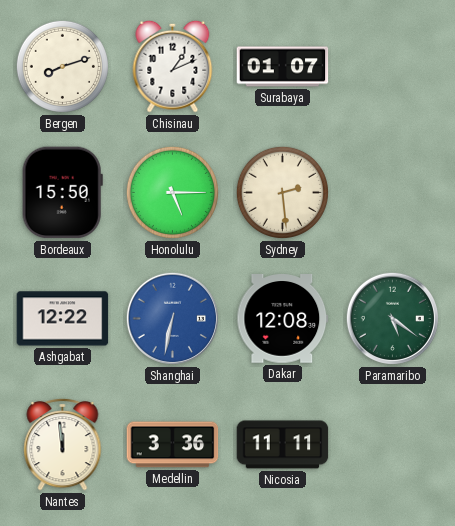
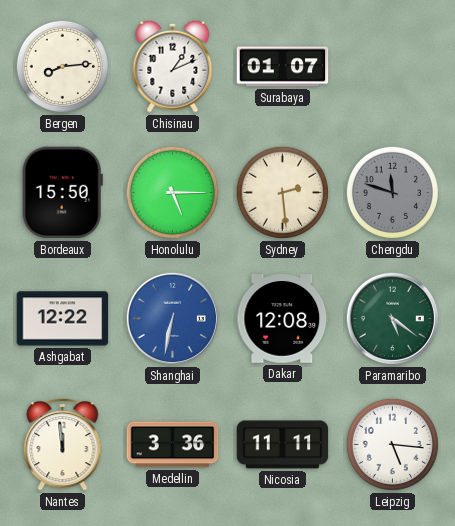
Bergen: 8:12 -> 8:14
Chengdu: none -> 11:48
Leipzig: none -> 5:16
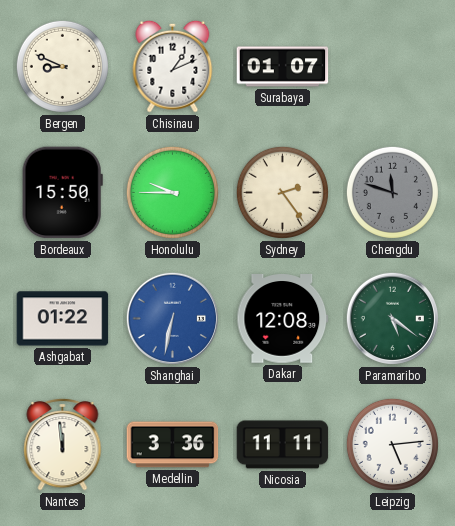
Bergen: 8:14 -> 8:49
Honolulu: 5:15 -> 9:45
Sydney: 2:29 -> 2:24
Ashgabat: 12:22 -> 01:22
Leipzig: 5:16 -> 5:14
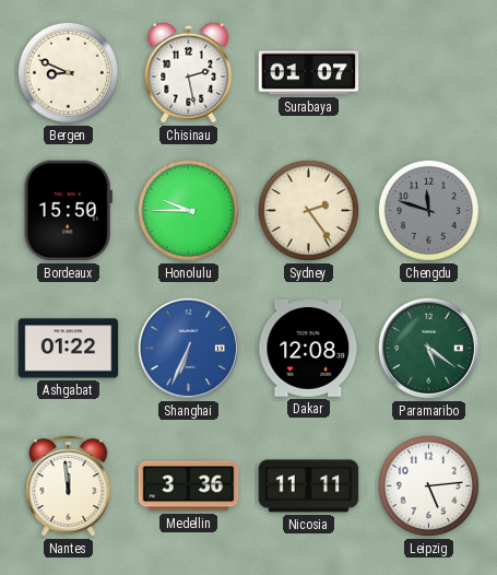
Chisinau: 1:11 -> 2:28
Shanghai: 6:32 -> 6:34
